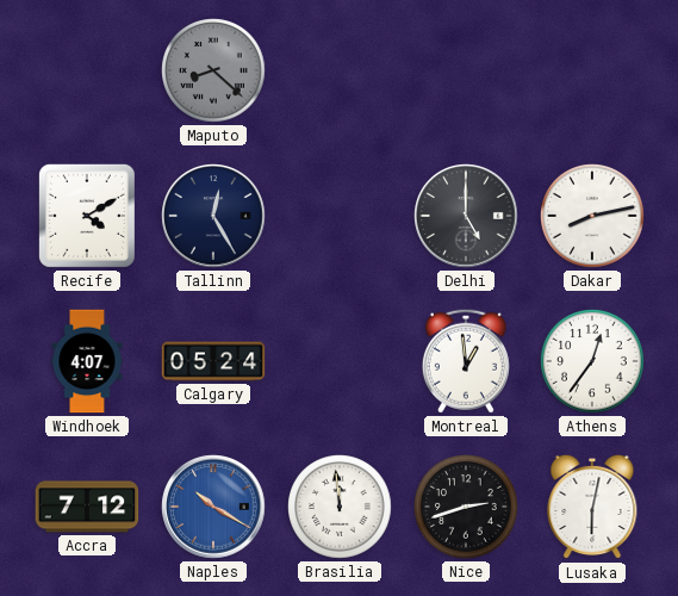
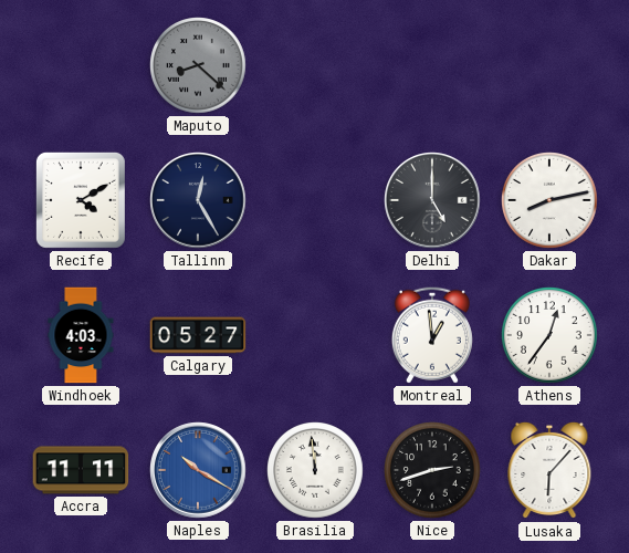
Windhoek: 4:07 -> 4:03
Calgary: 05:24 -> 05:27
Accra: 7:12 -> 11:11
Lusaka: 6:02 -> 6:07
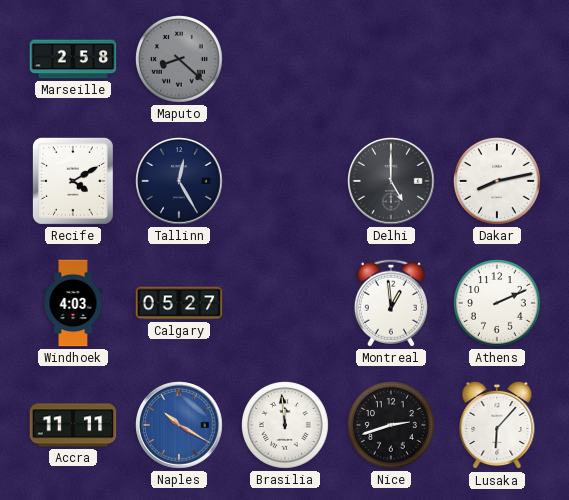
Marseille: none -> 2:58
Athens: 12:36 -> 2:11
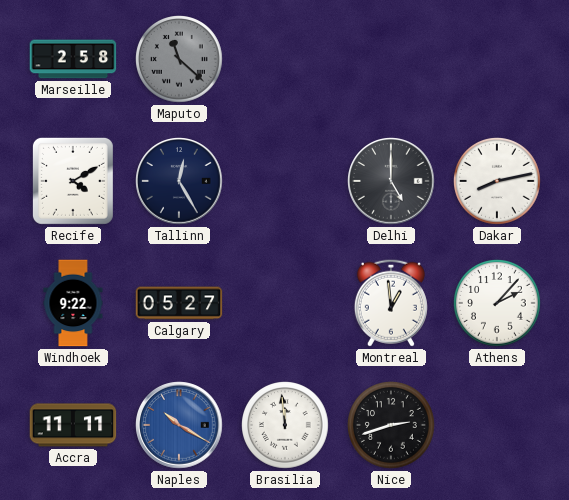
Maputo: 8:22 -> 11:22
Windhoek: 4:03 -> 9:22
Athens: 2:11 -> 2:07
Lusaka: 6:07 -> none
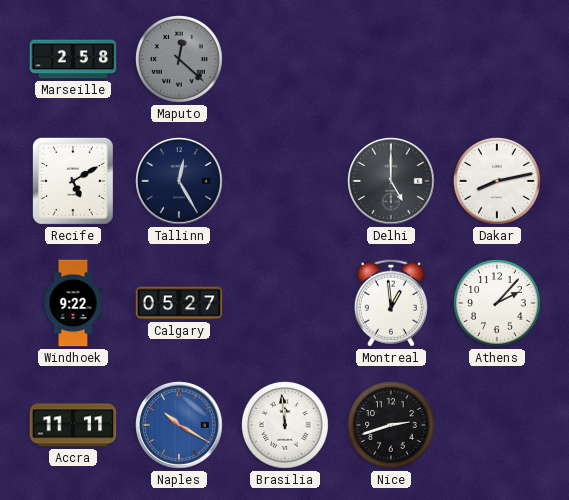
Maputo: 11:22 -> 12:22
Recife: 4:10 -> 5:10
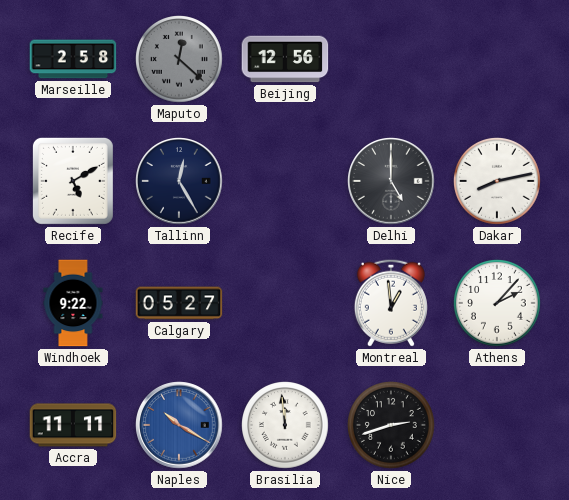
Beijing: none -> 12:56
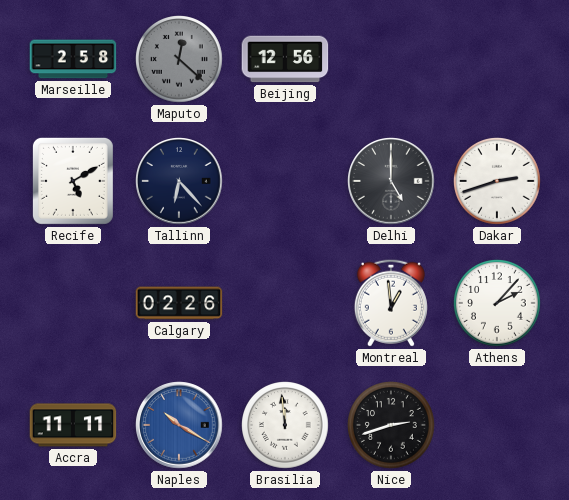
Tallinn: 12:25 -> 6:23
Dakar: 8:13 -> 2:42
Windhoek: 9:22 -> none
Calgary: 05:27 -> 02:26
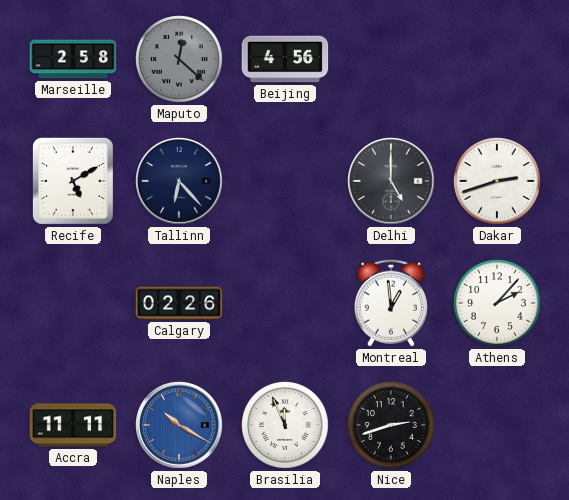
Beijing: 12:56 -> 4:56
Brasilia: 11:59 -> 11:56
